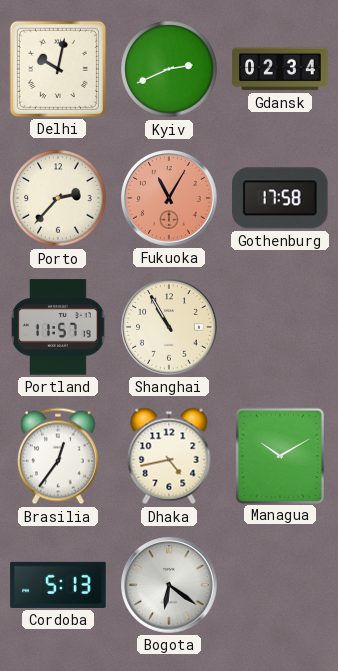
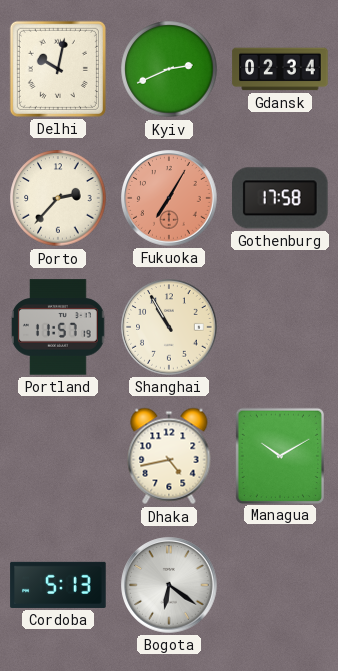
Fukuoka: 11:05 -> 7:05
Brasilia: 12:36 -> none
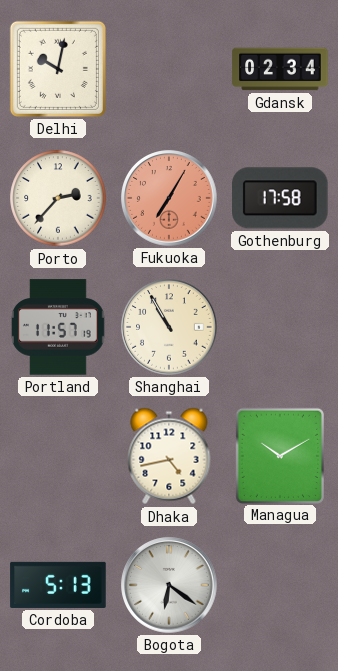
Kyiv: 2:41 -> none
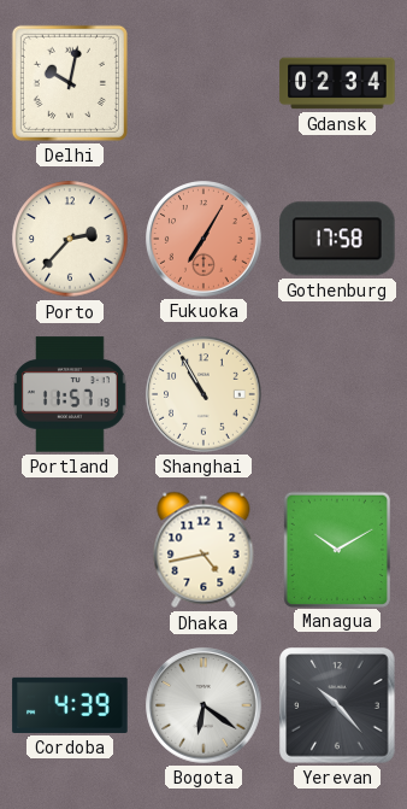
Cordoba: 5:13 -> 4:39
Yerevan: none -> 10:23
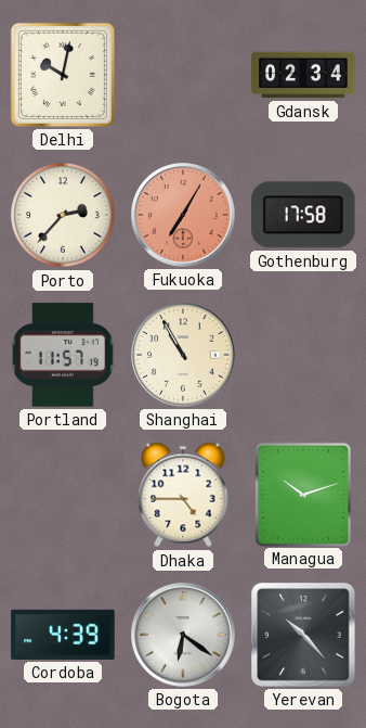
Dhaka: 4:43 -> 4:45
Managua: 10:10 -> 10:12
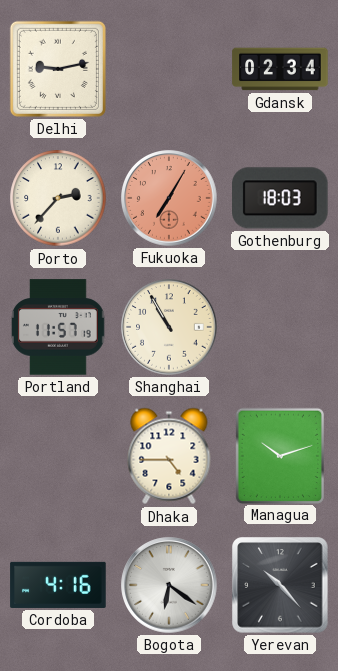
Delhi: 10:02 -> 9:13
Gothenburg: 17:58 -> 18:03
Cordoba: 4:39 -> 4:16
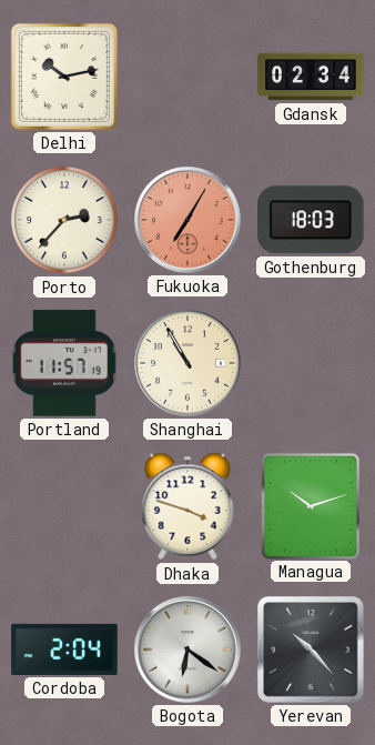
Delhi: 9:13 -> 10:13
Dhaka: 4:45 -> 3:48
Cordoba: 4:16 -> 2:04
